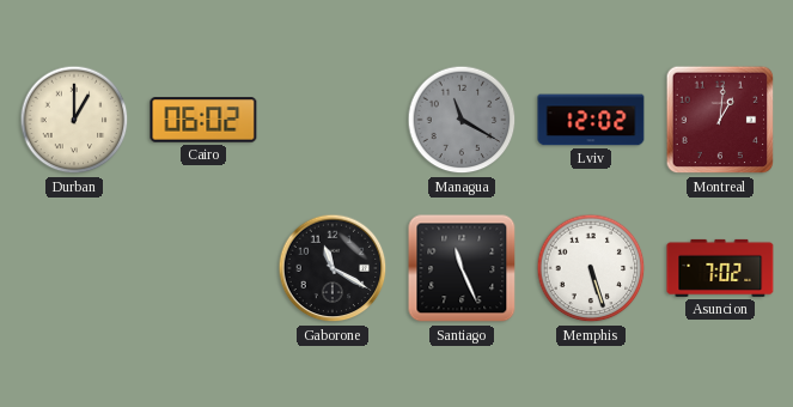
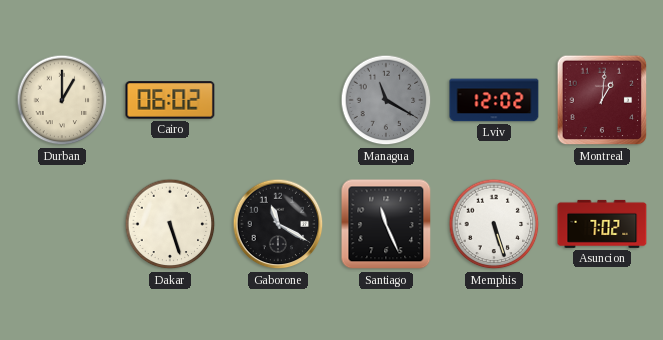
Dakar: none -> 5:27
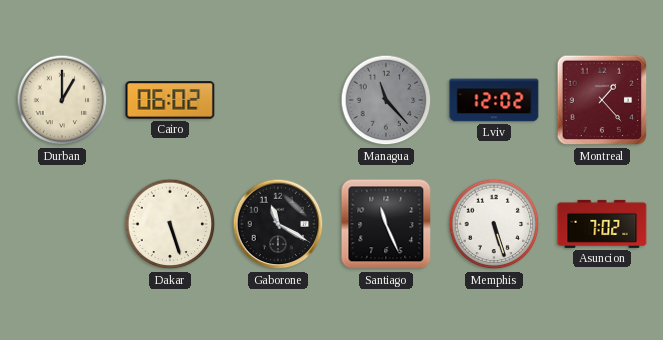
Managua: 11:20 -> 11:23
Montreal: 1:01 -> 1:23
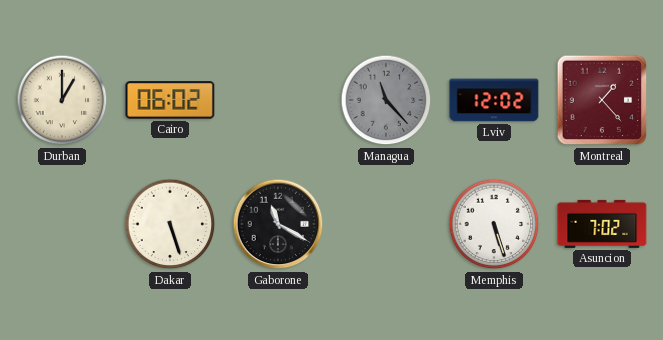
Santiago: 11:26 -> none
